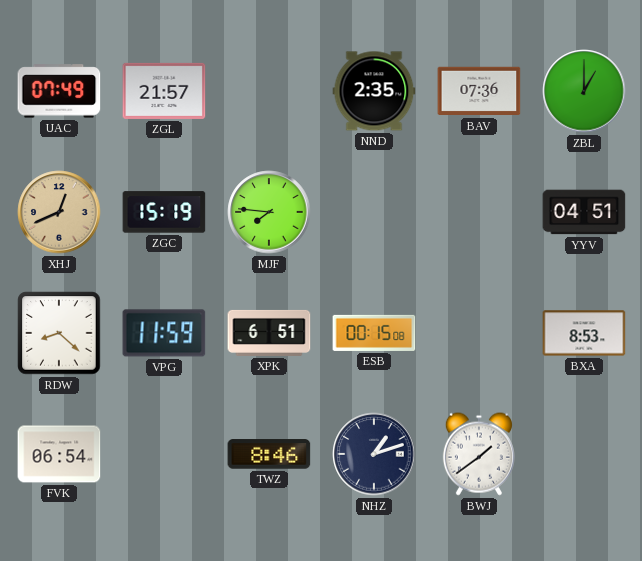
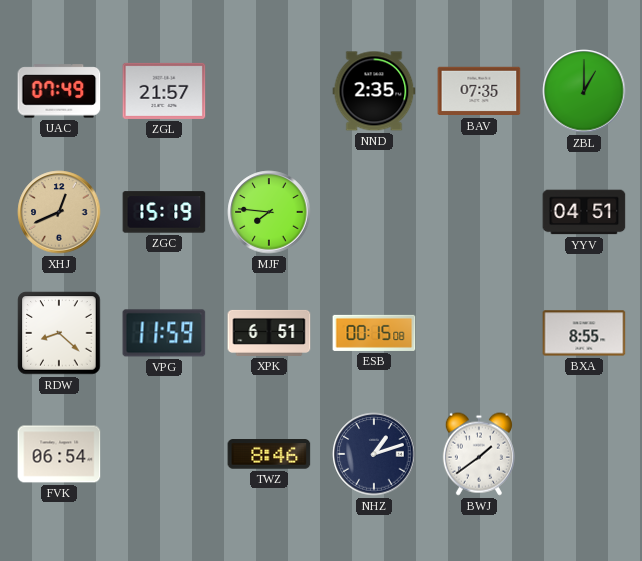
BAV: 07:36 -> 07:35
BXA: 8:53 -> 8:55
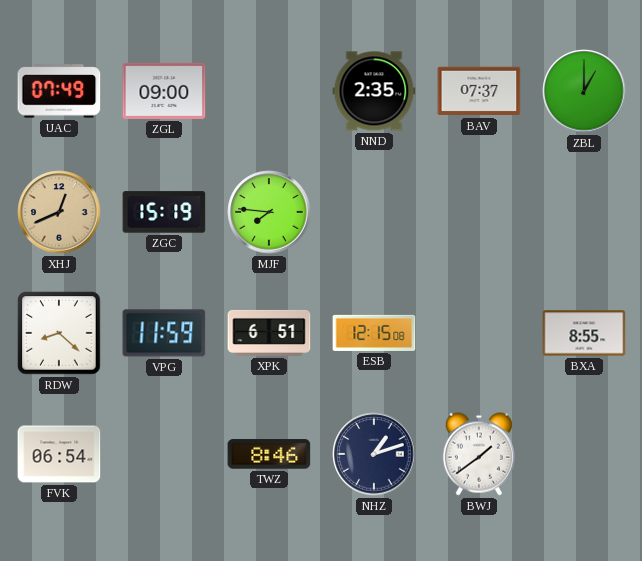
ZGL: 21:57 -> 09:00
BAV: 07:35 -> 07:37
YYV: 04:51 -> none
ESB: 00:15 -> 12:15
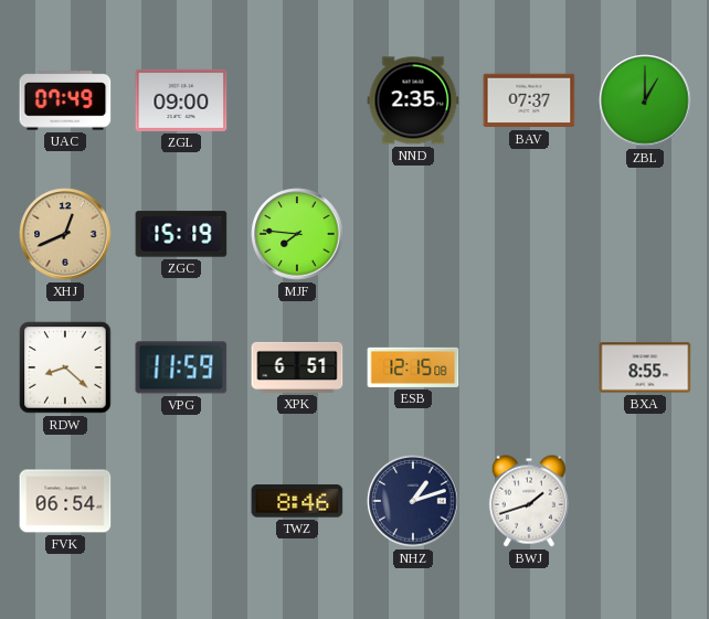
BWJ: 1:39 -> 1:42
